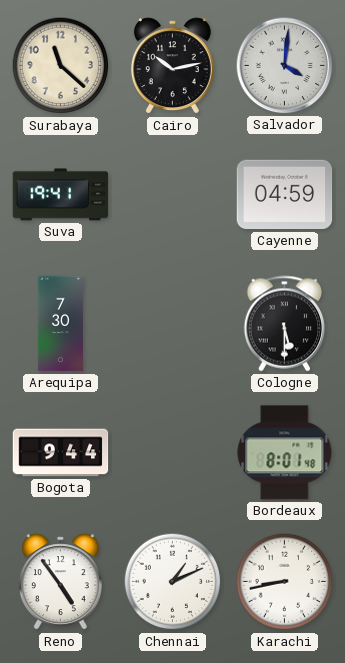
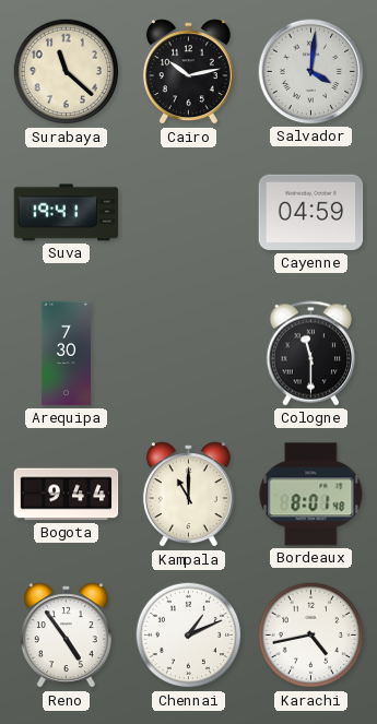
Cologne: 5:30 -> 11:30
Kampala: none -> 11:00
Karachi: 8:43 -> 4:43
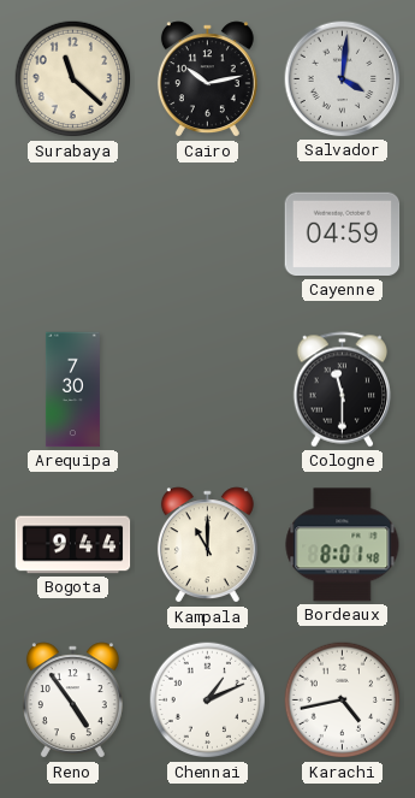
Suva: 19:41 -> none
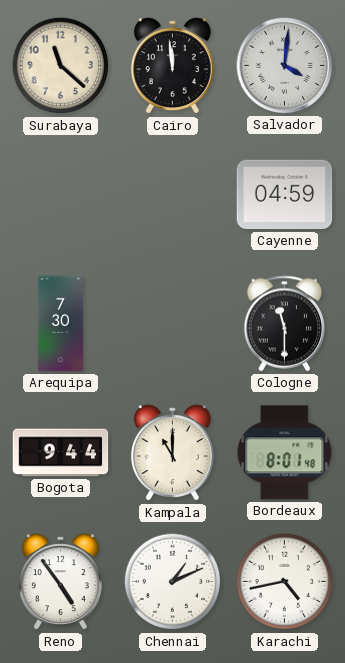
Cairo: 10:13 -> 11:59
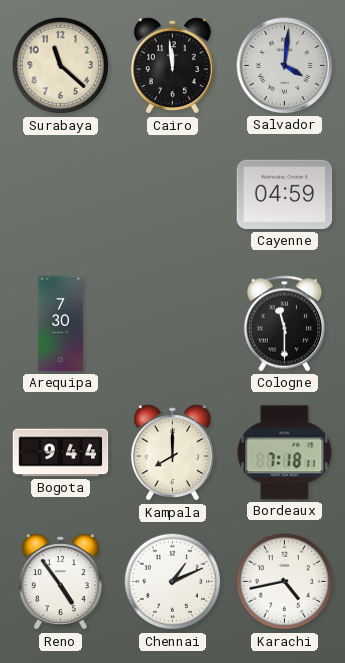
Kampala: 11:00 -> 8:00
Bordeaux: 8:01 -> 7:18
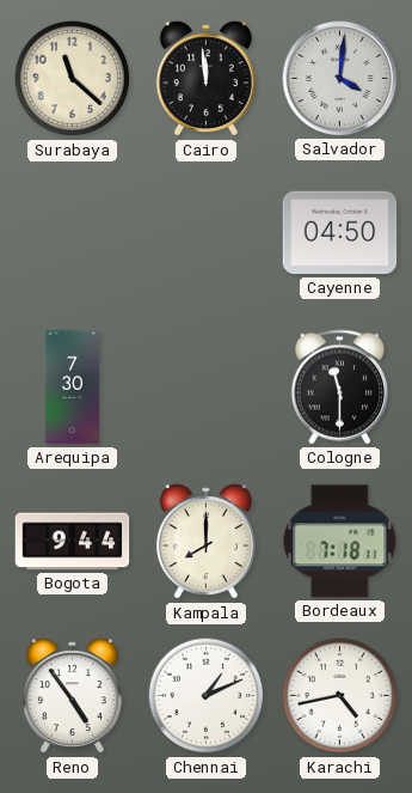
Cayenne: 04:59 -> 04:50
